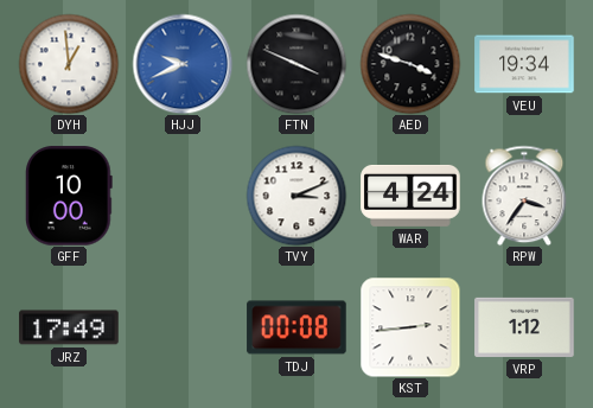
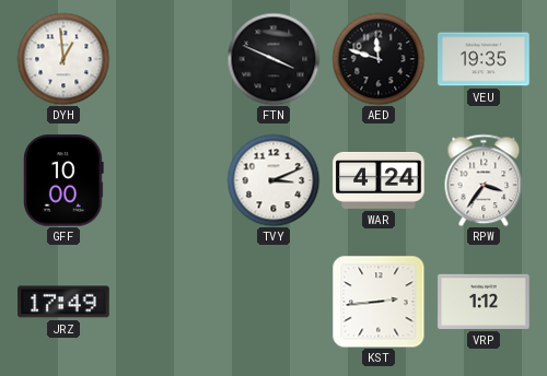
HJJ: 9:41 -> none
AED: 3:48 -> 11:48
VEU: 19:34 -> 19:35
TDJ: 00:08 -> none
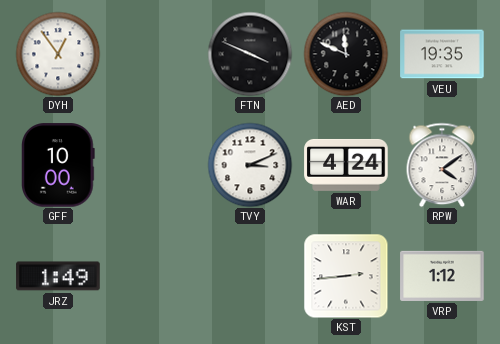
DYH: 12:59 -> 12:54
AED: 11:48 -> 11:49
RPW: 3:36 -> 4:09
JRZ: 17:49 -> 1:49
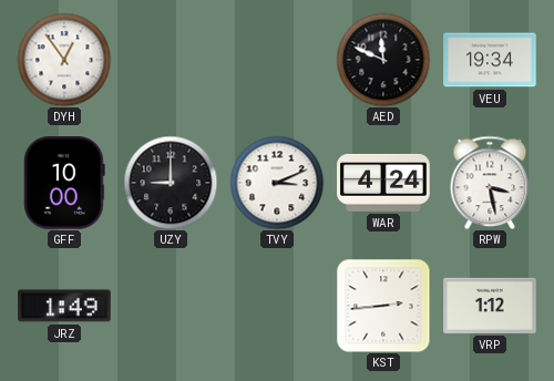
FTN: 3:49 -> none
VEU: 19:35 -> 19:34
UZY: none -> 9:00
RPW: 4:09 -> 3:28
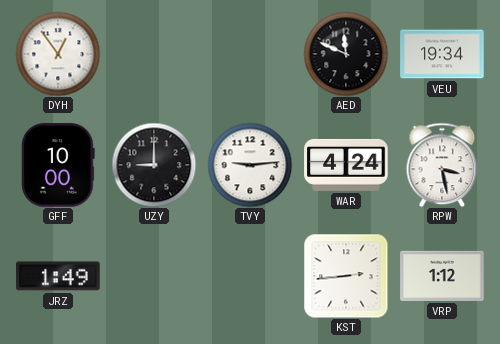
TVY: 3:11 -> 9:14
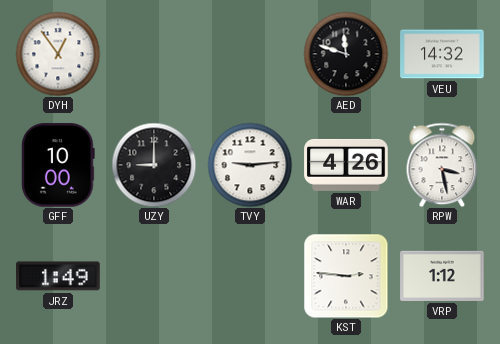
AED: 11:49 -> 11:48
VEU: 19:34 -> 14:32
WAR: 4:24 -> 4:26
KST: 2:44 -> 2:46
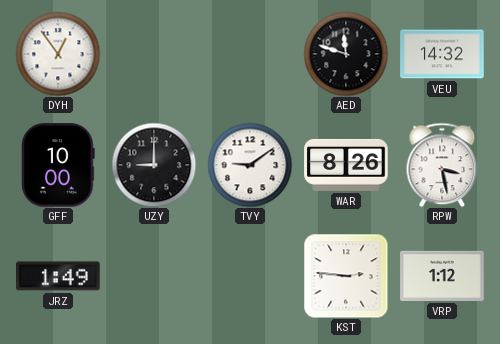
TVY: 9:14 -> 9:09
WAR: 4:26 -> 8:26
